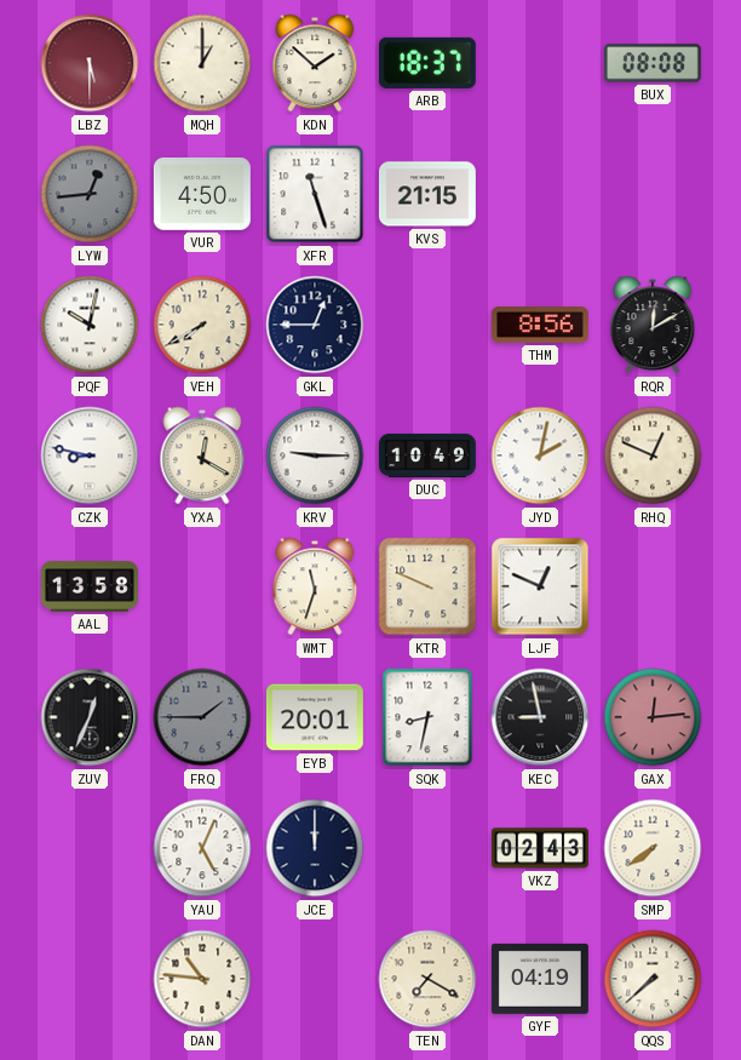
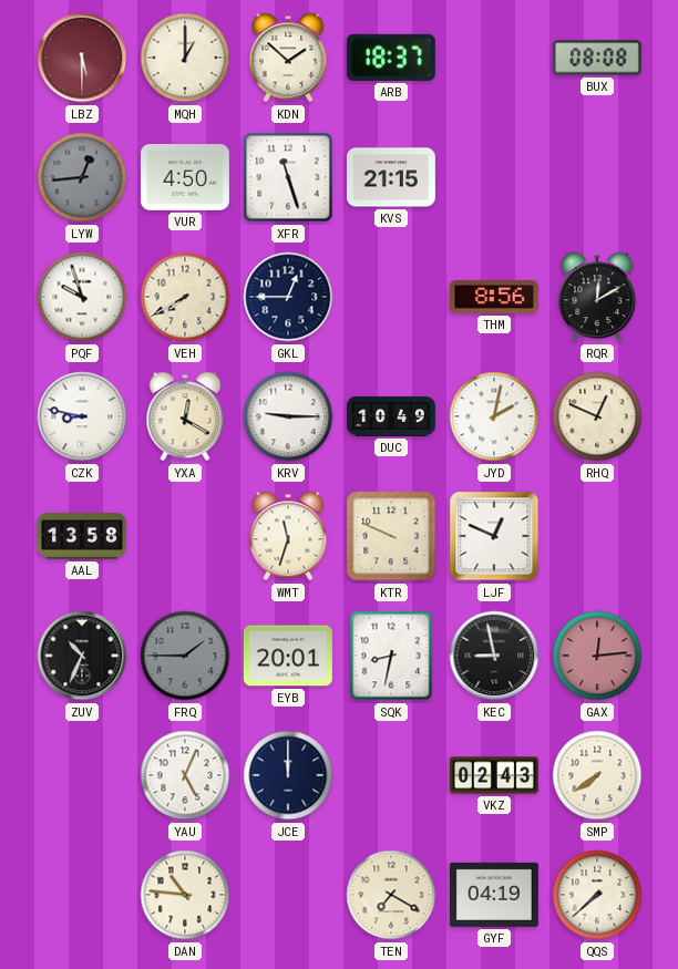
PQF: 10:02 -> 9:57
ZUV: 12:34 -> 10:34
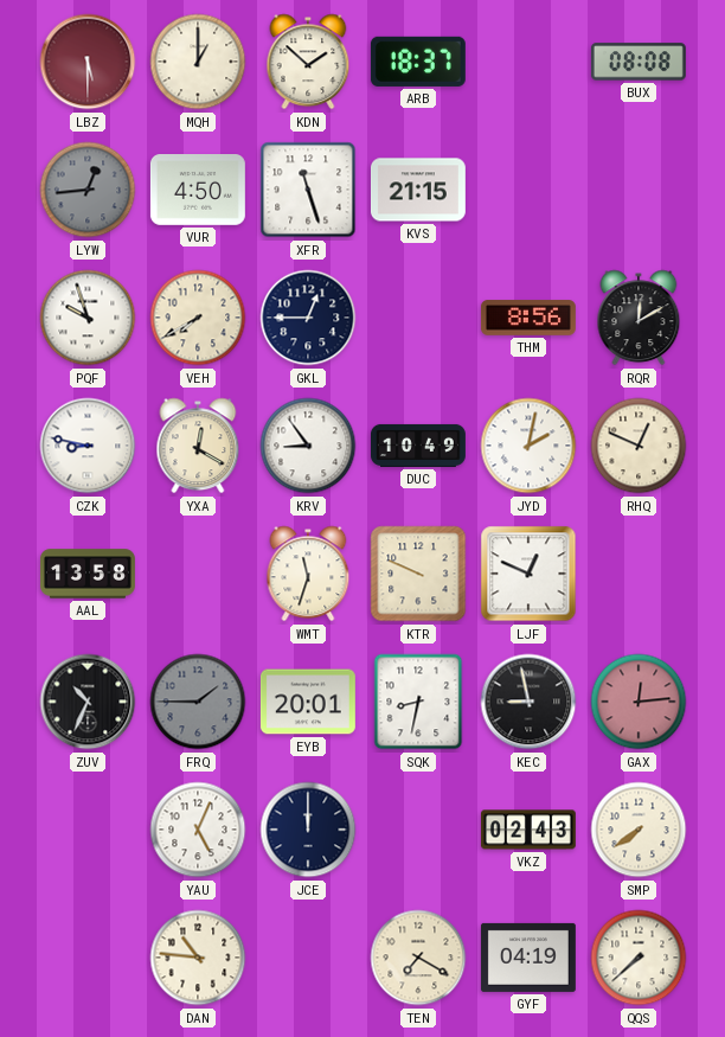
KRV: 9:15 -> 8:54
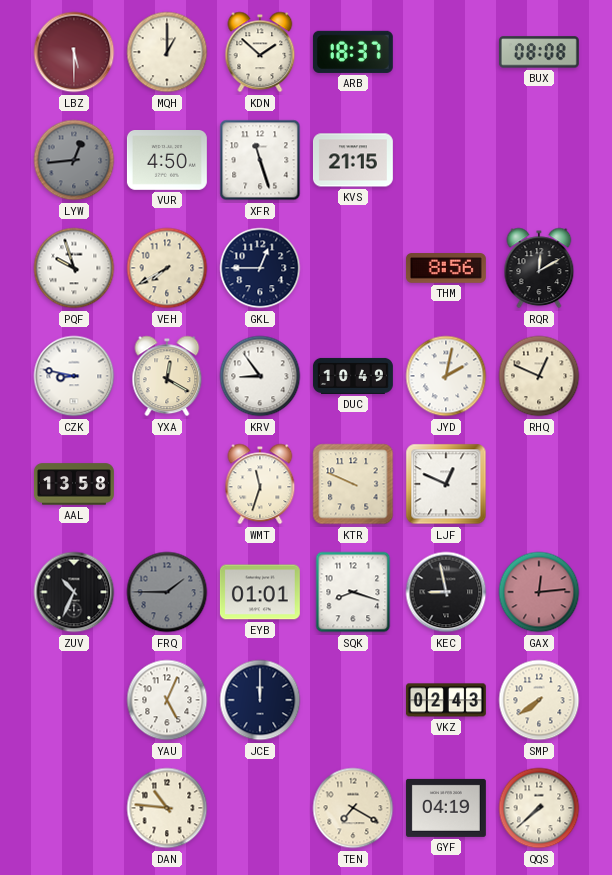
EYB: 20:01 -> 01:01
SQK: 8:32 -> 8:18
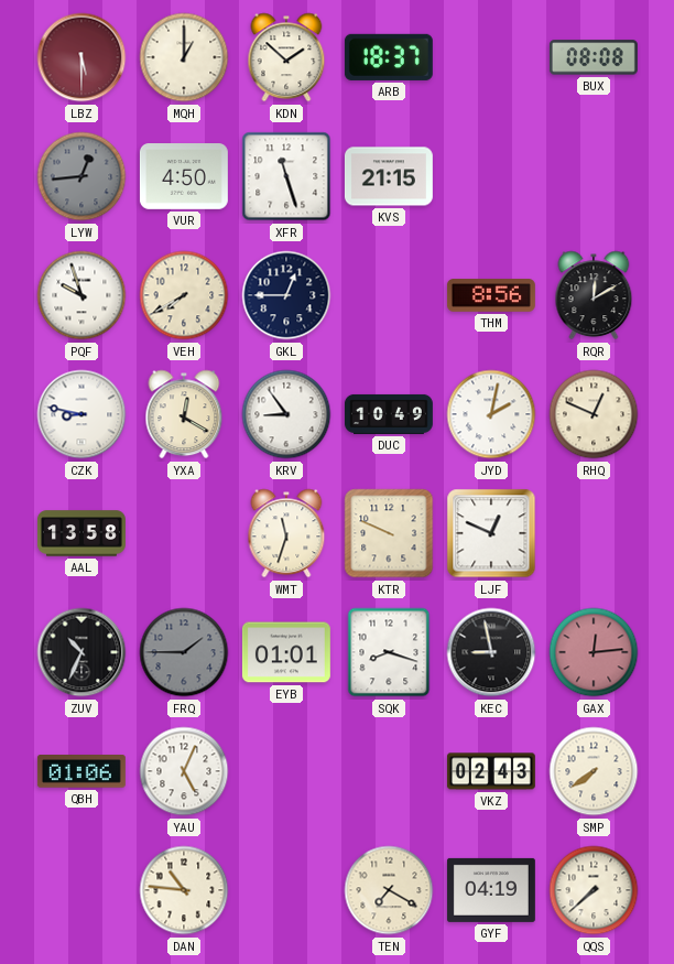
QBH: none -> 01:06
JCE: 12:00 -> none
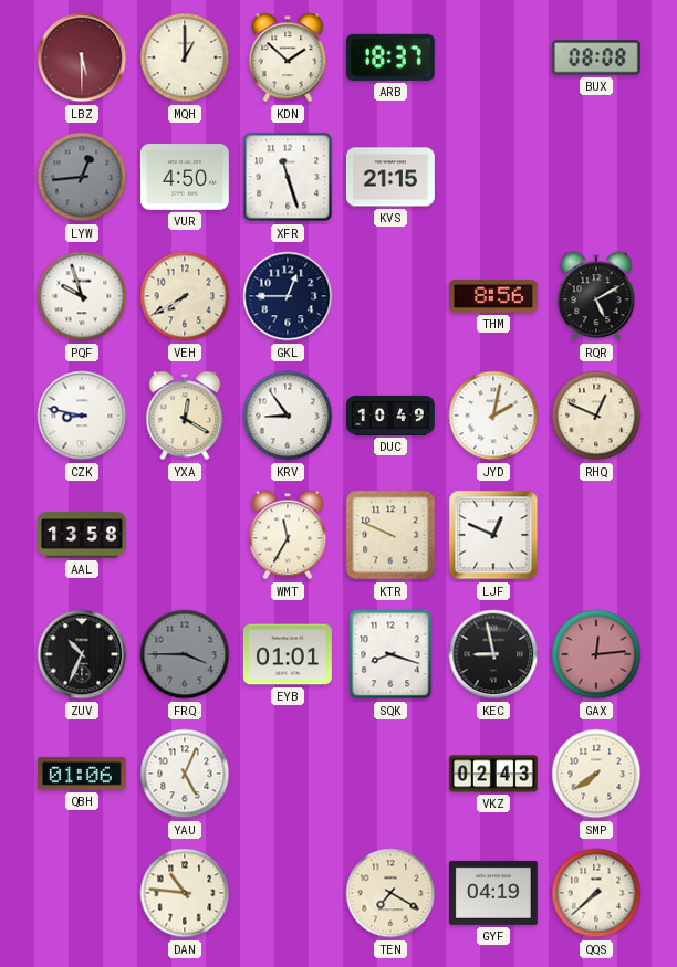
RQR: 12:10 -> 5:10
WMT: 11:33 -> 11:35
FRQ: 1:45 -> 3:45
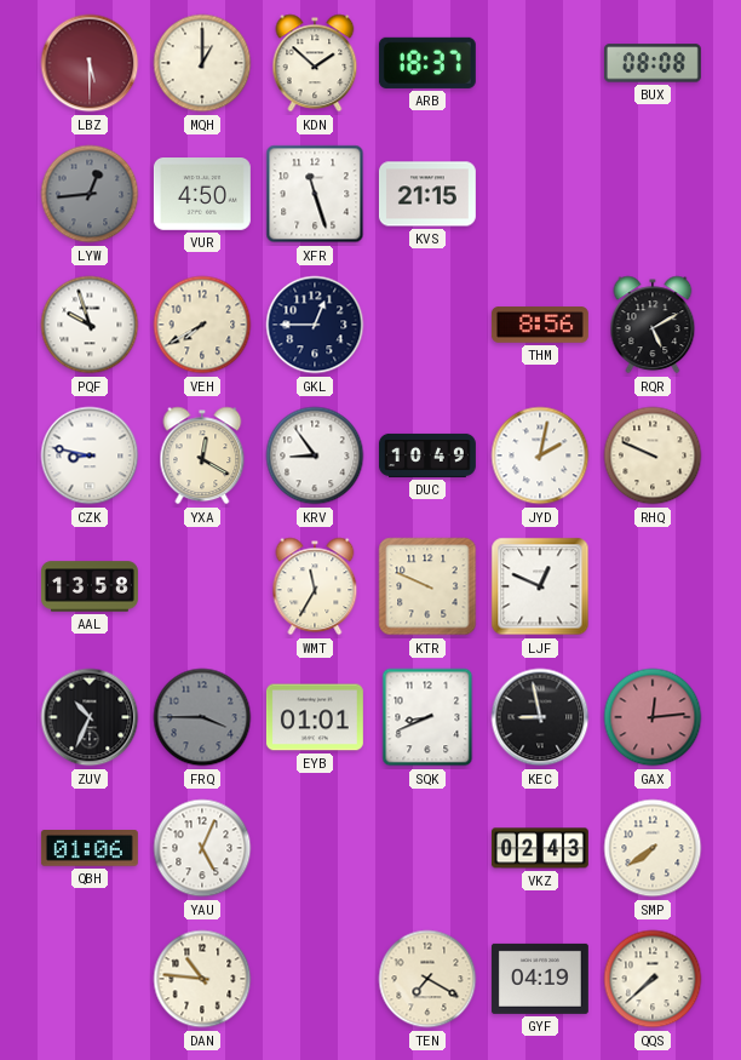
RHQ: 12:49 -> 9:49
SQK: 8:18 -> 8:41
